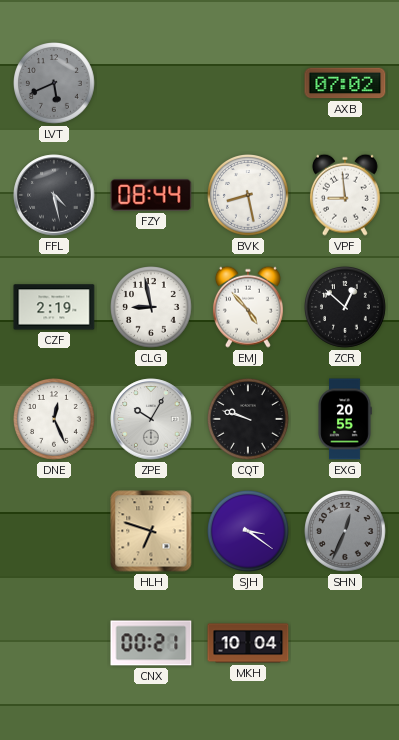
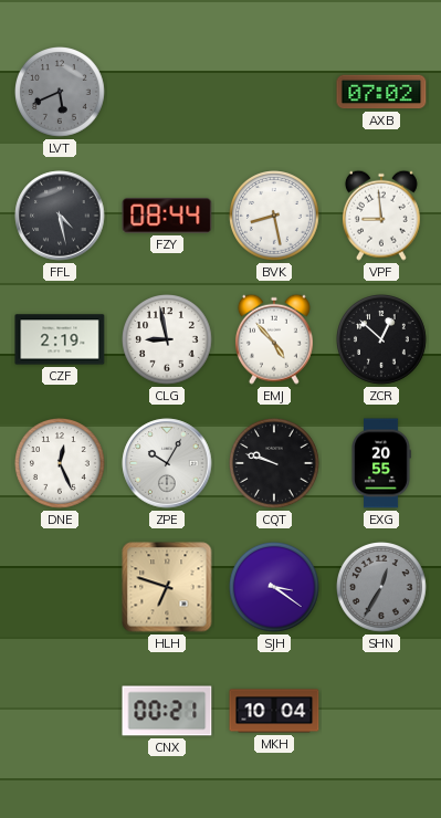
SHN: 12:34 -> 12:35
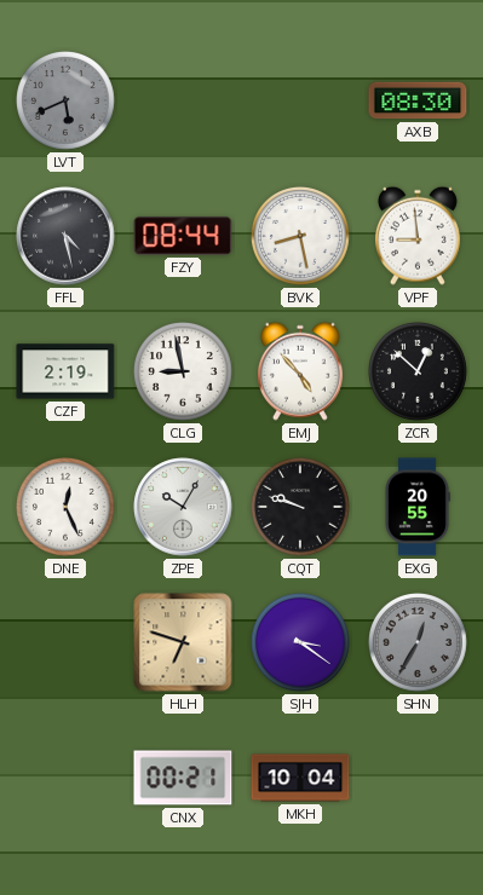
AXB: 07:02 -> 08:30
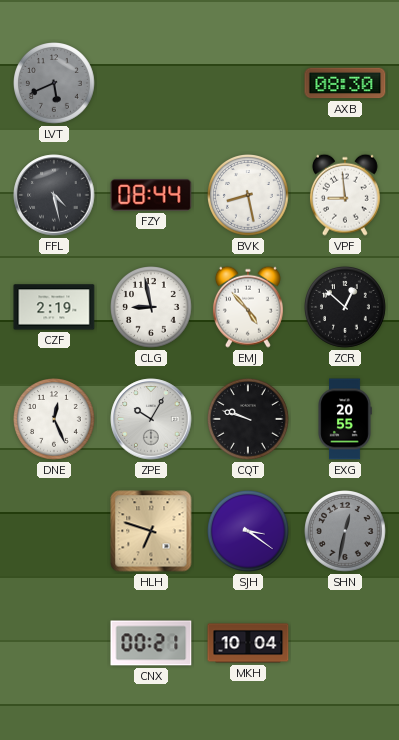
SHN: 12:35 -> 12:32
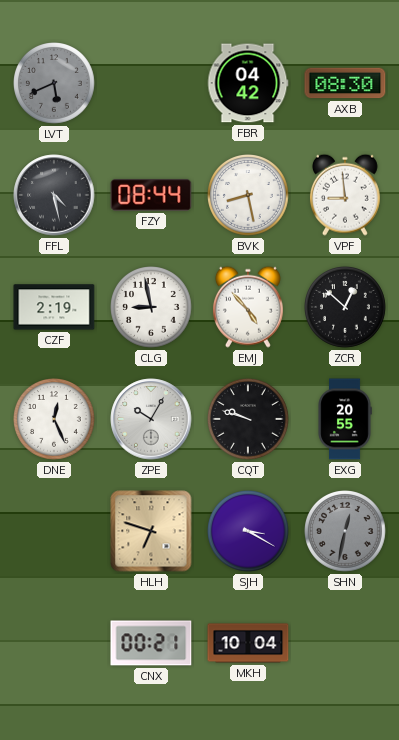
FBR: none -> 04:42
SJH: 3:21 -> 3:20
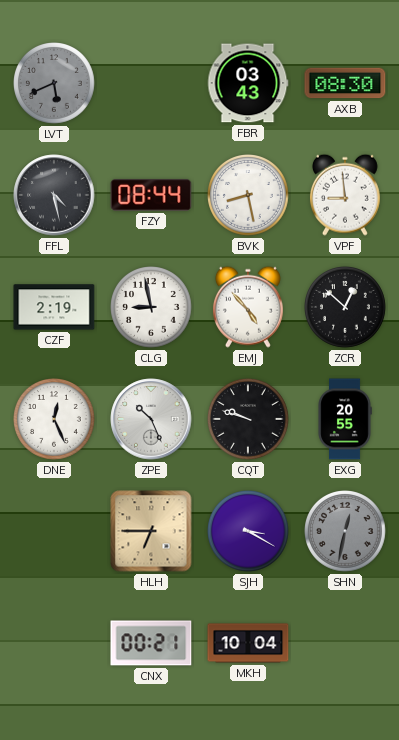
FBR: 04:42 -> 03:43
ZPE: 10:05 -> 10:26
HLH: 6:48 -> 6:45
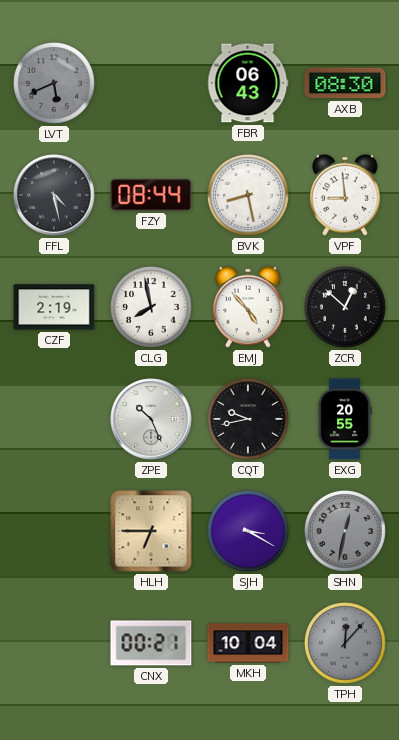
FBR: 03:43 -> 06:43
CLG: 8:58 -> 7:58
DNE: 12:26 -> none
CQT: 9:48 -> 9:43
TPH: none -> 12:07
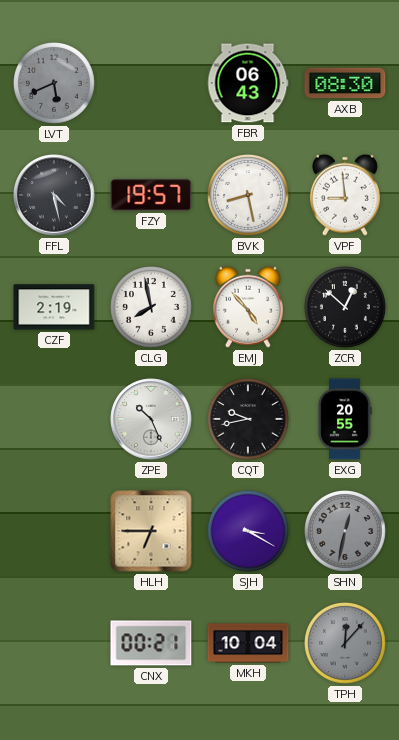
FZY: 08:44 -> 19:57
